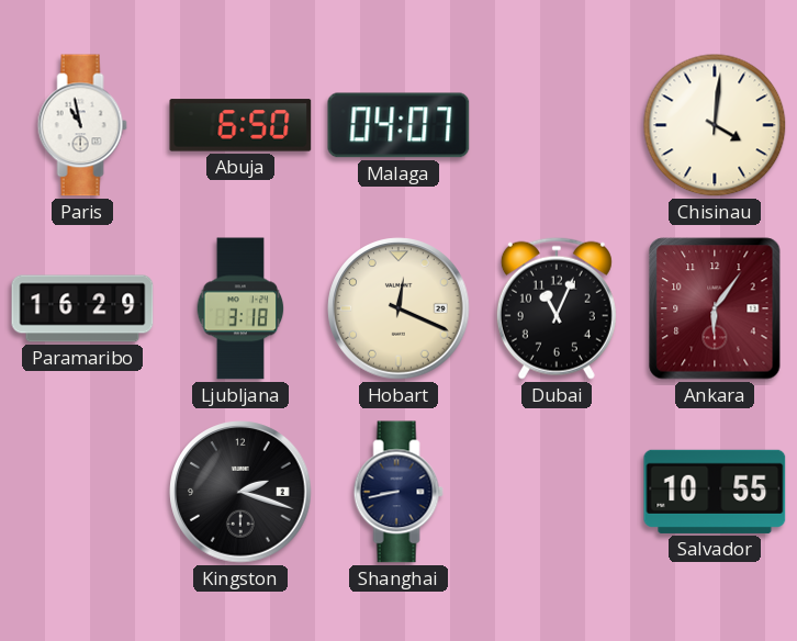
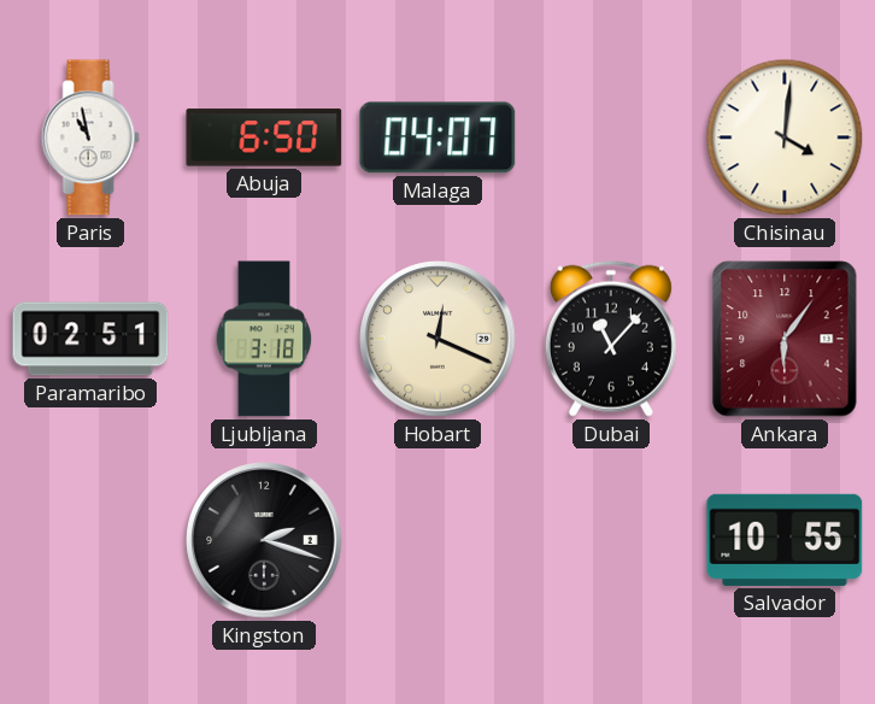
Paramaribo: 16:29 -> 02:51
Dubai: 11:04 -> 11:07
Shanghai: 8:43 -> none
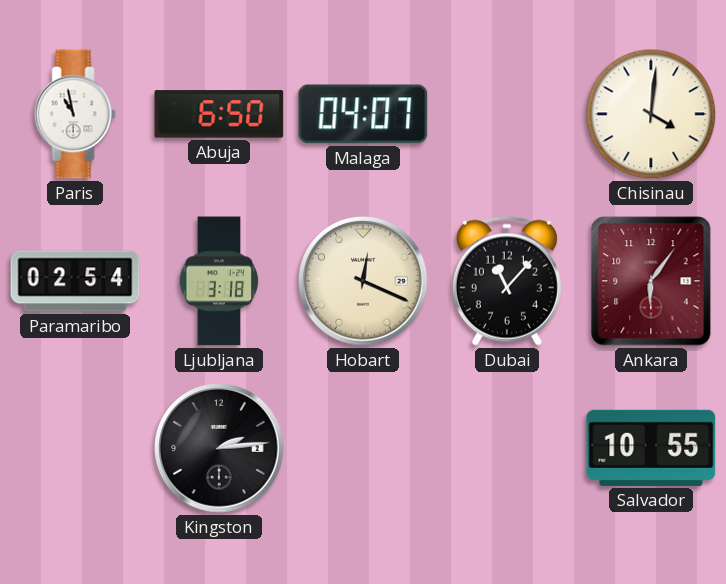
Paramaribo: 02:51 -> 02:54
Kingston: 2:18 -> 2:14
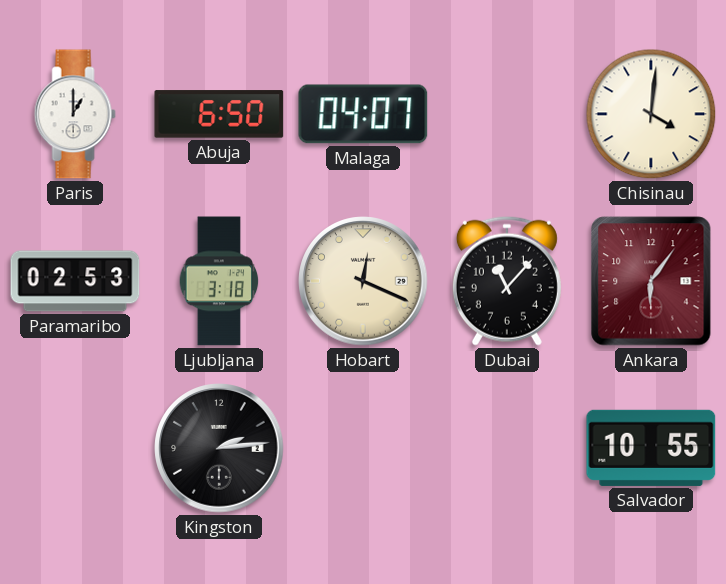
Paris: 10:58 -> 1:00
Paramaribo: 02:54 -> 02:53
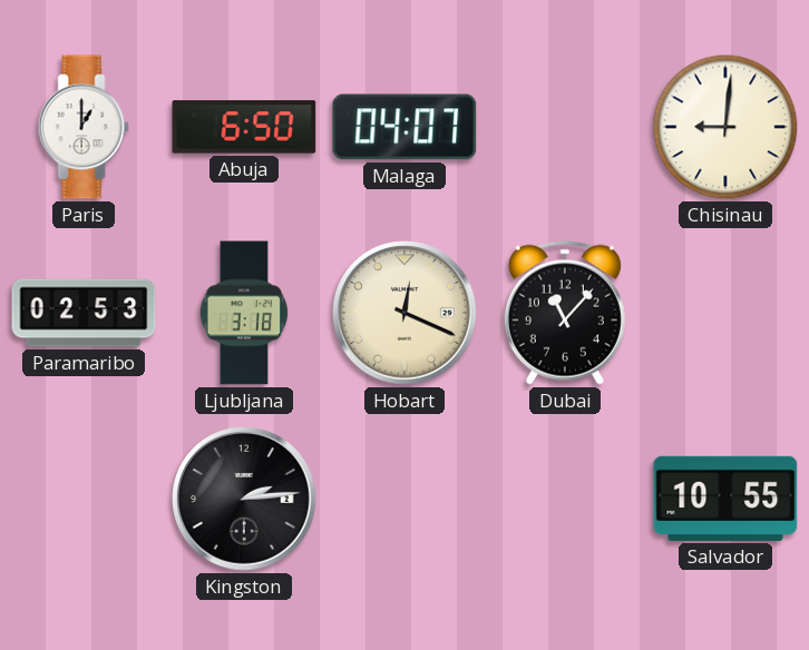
Chisinau: 4:01 -> 9:01
Ankara: 6:06 -> none
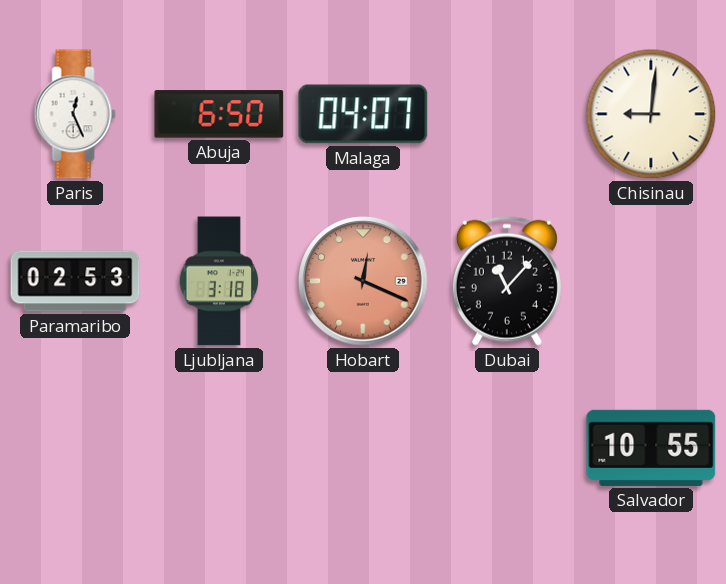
Paris: 1:00 -> 12:26
Hobart dial: cream -> salmon
Kingston: 2:14 -> none
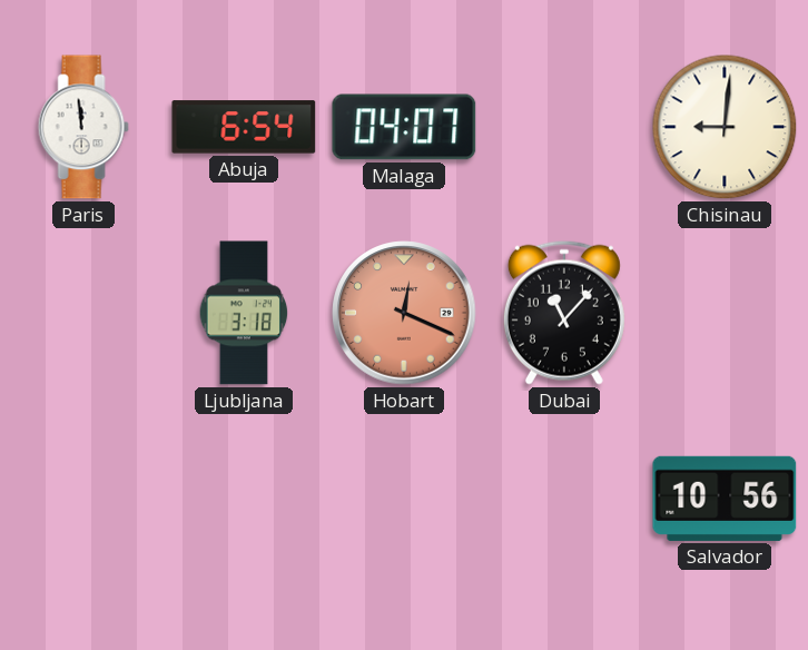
Paris: 12:26 -> 11:59
Abuja: 6:50 -> 6:54
Paramaribo: 02:53 -> none
Salvador: 10:55 -> 10:56
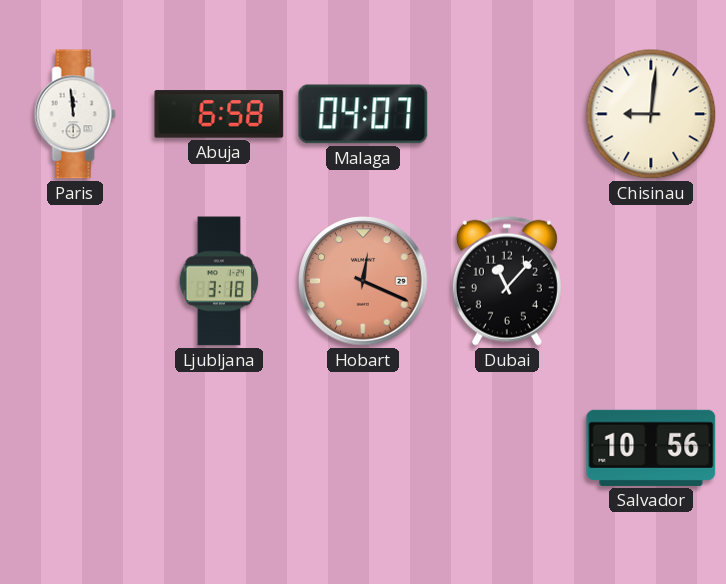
Abuja: 6:54 -> 6:58
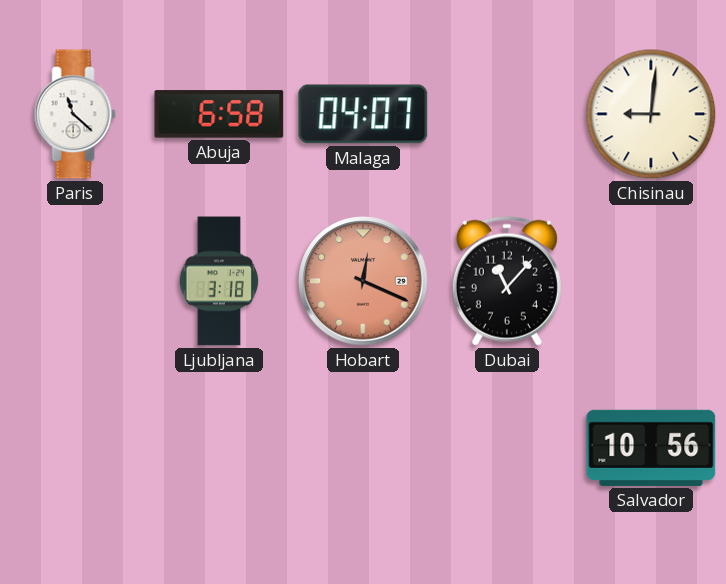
Paris: 11:59 -> 11:22
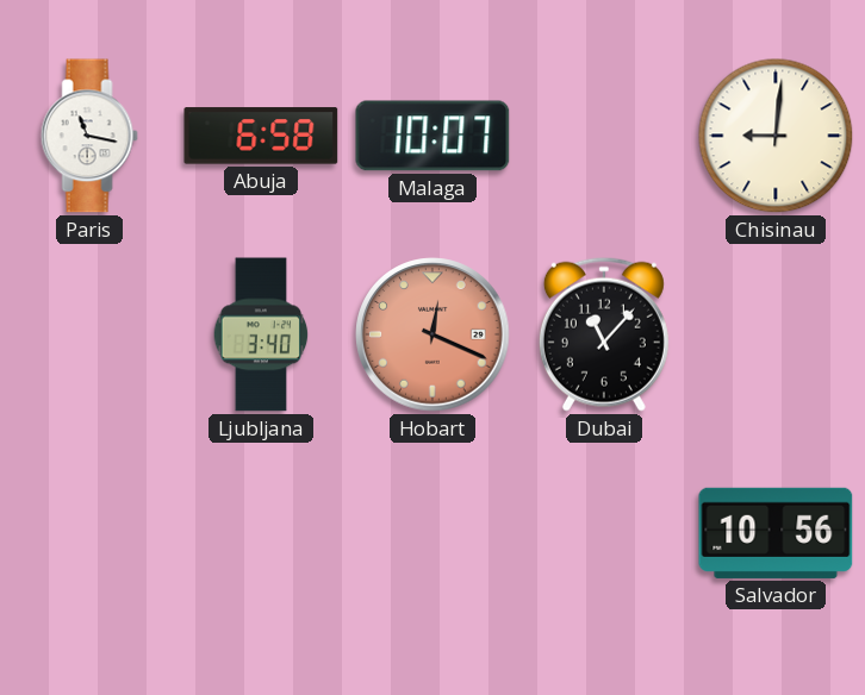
Paris: 11:22 -> 11:17
Malaga: 04:07 -> 10:07
Ljubljana: 3:18 -> 3:40
